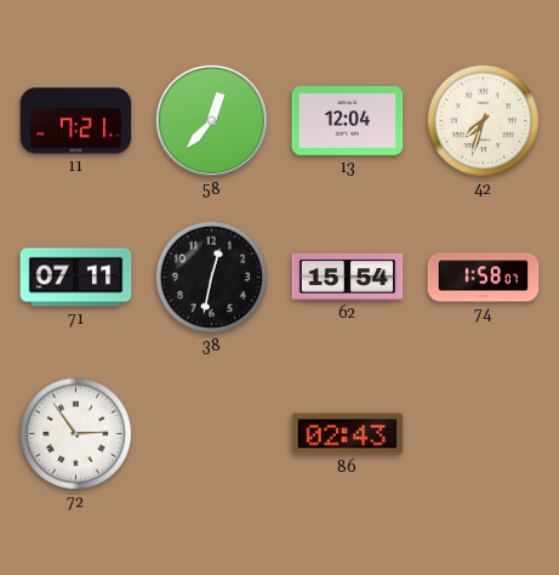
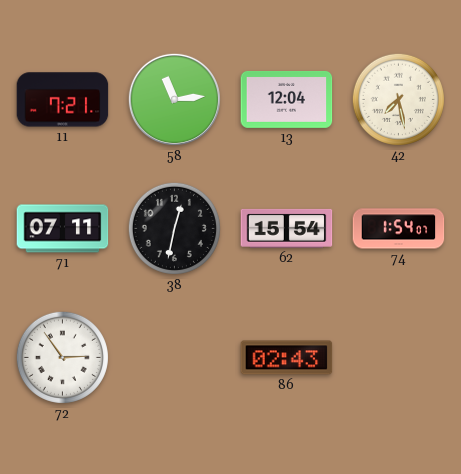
58: 12:37 -> 11:14
42: 7:33 -> 7:28
74: 1:58 -> 1:54
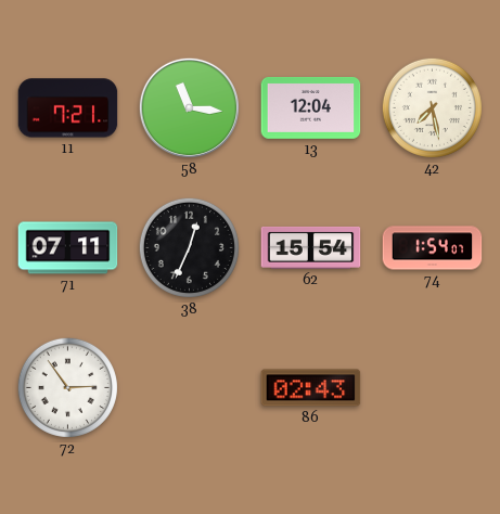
58: 11:14 -> 11:16
38: 12:32 -> 12:34
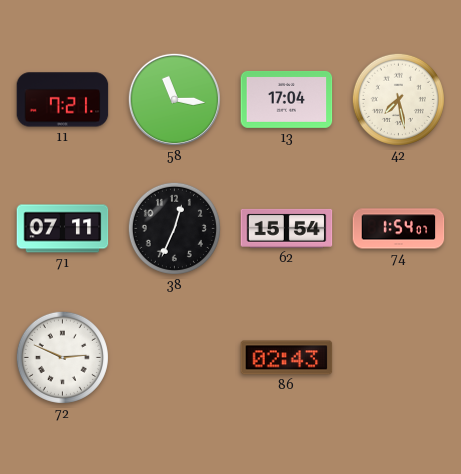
13: 12:04 -> 17:04
72: 2:54 -> 2:49
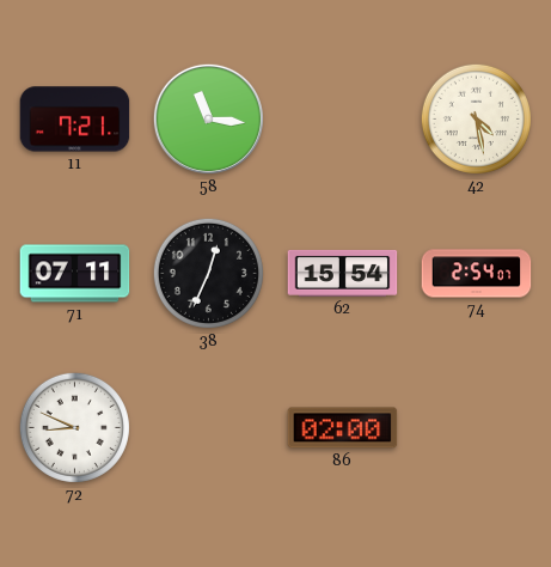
13: 17:04 -> none
42: 7:28 -> 4:28
74: 1:54 -> 2:54
72: 2:49 -> 8:49
86: 02:43 -> 02:00
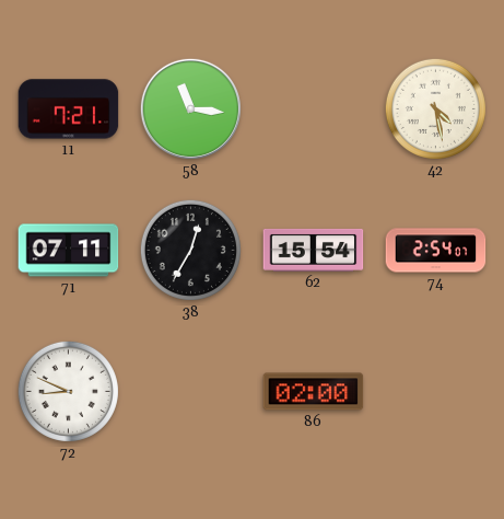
38: 12:34 -> 12:35
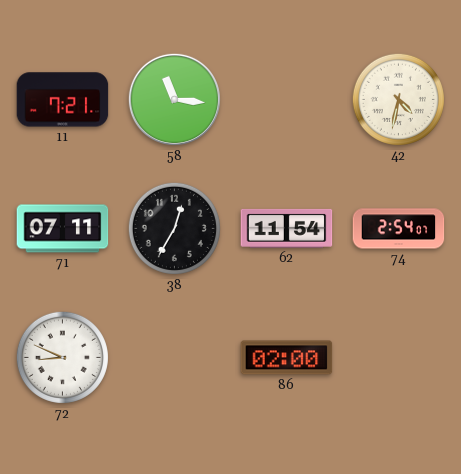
42: 4:28 -> 4:32
62: 15:54 -> 11:54
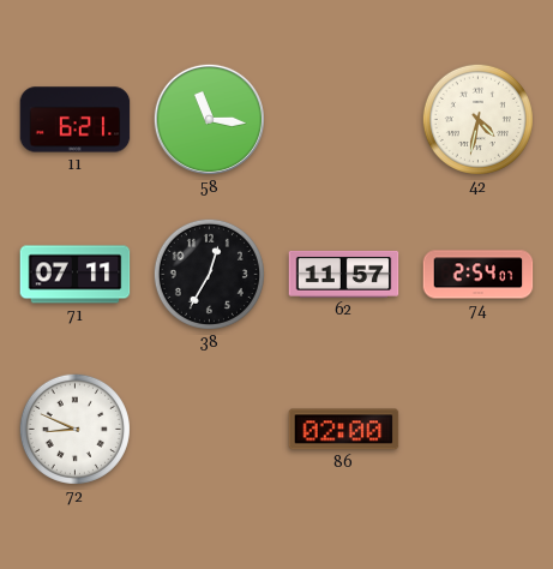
11: 7:21 -> 6:21
62: 11:54 -> 11:57
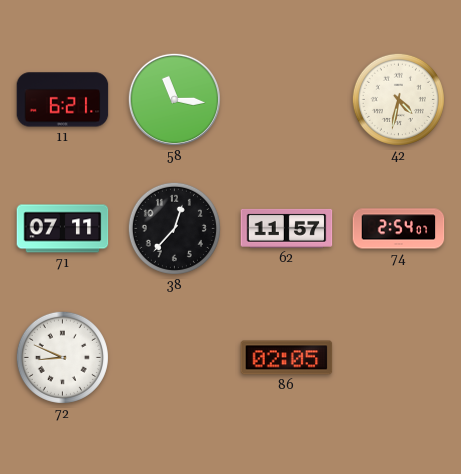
38: 12:35 -> 12:37
86: 02:00 -> 02:05
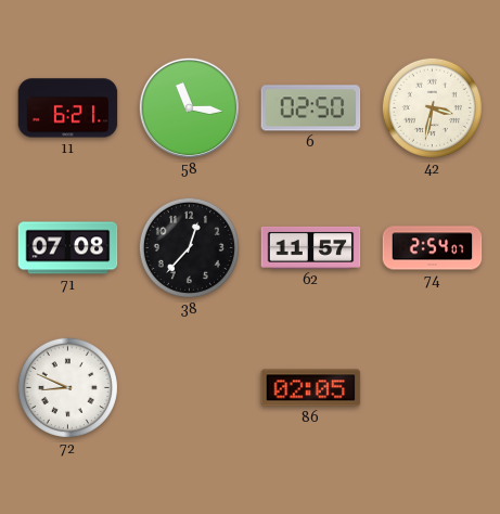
6: none -> 02:50
42: 4:32 -> 3:32
71: 07:11 -> 07:08
